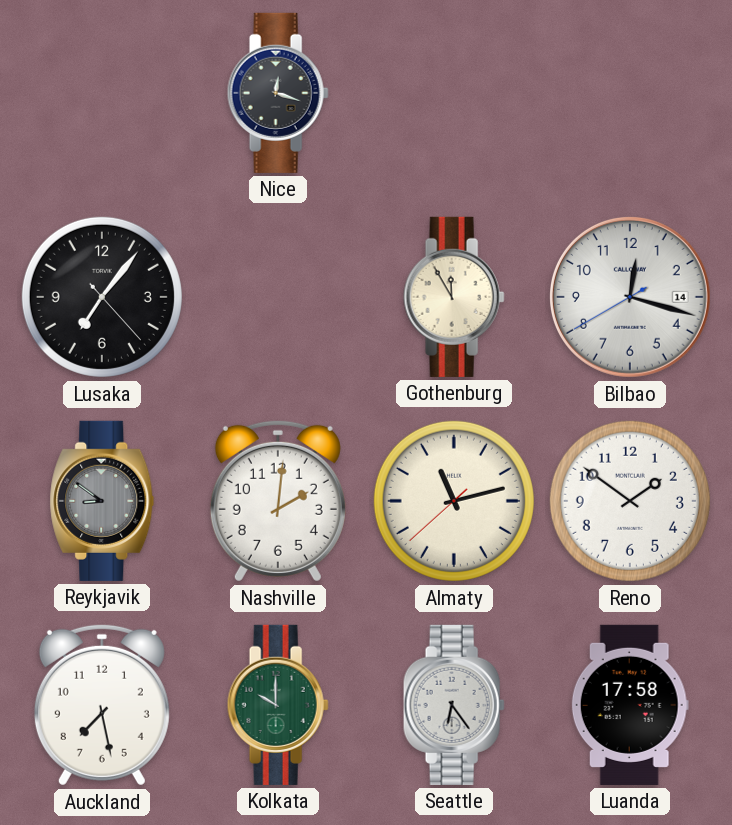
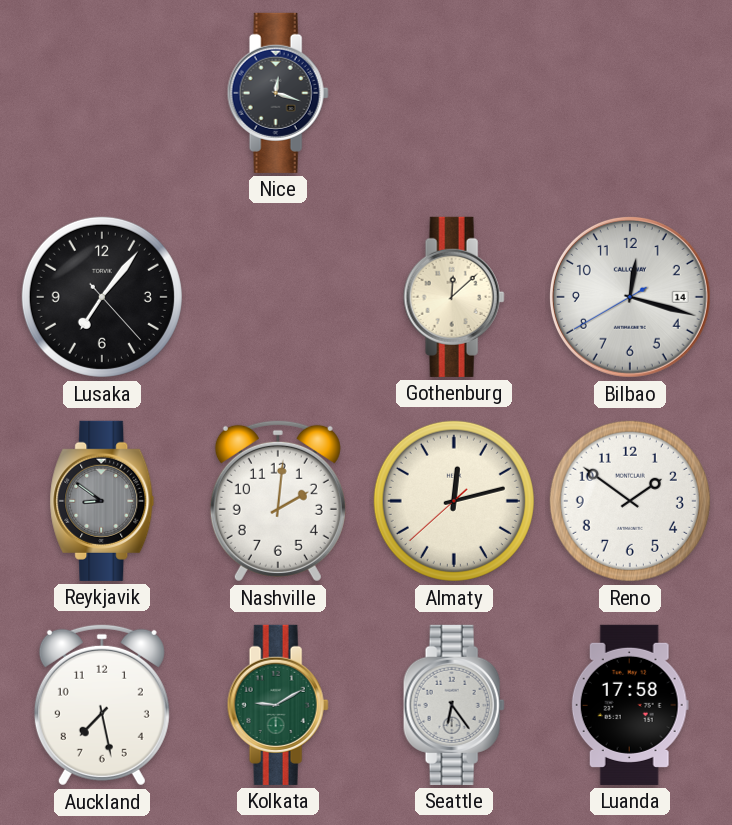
Gothenburg: 11:55 -> 12:08
Almaty: 11:12 -> 12:12
Kolkata: 10:00 -> 9:10
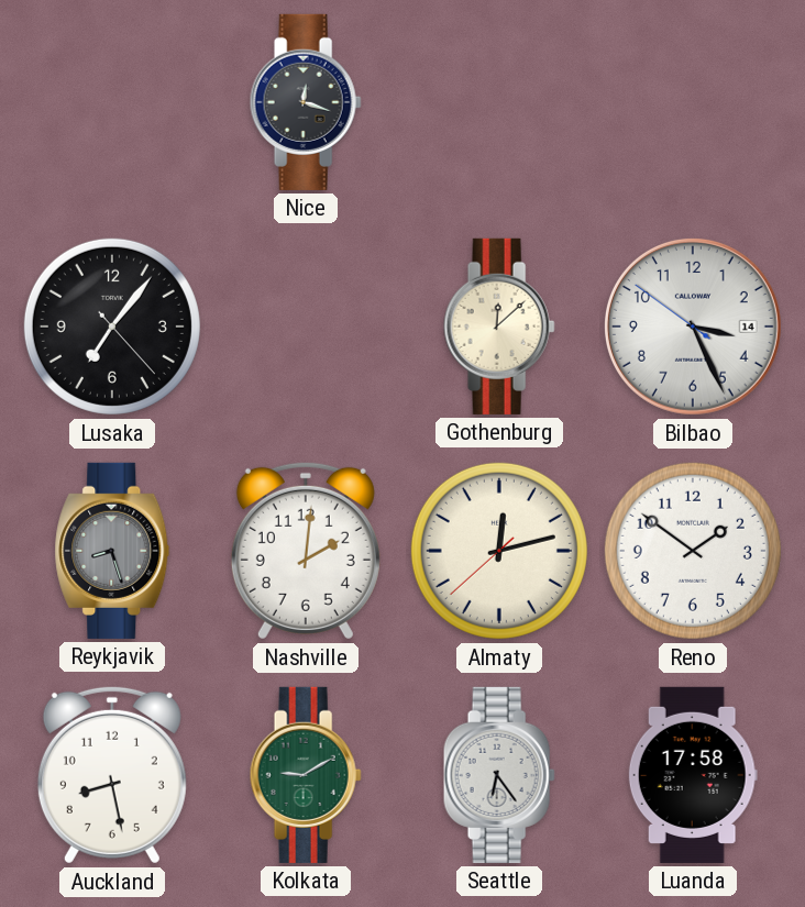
Bilbao: 12:17 -> 3:25
Reykjavik: 8:51 -> 8:27
Auckland: 7:28 -> 8:28
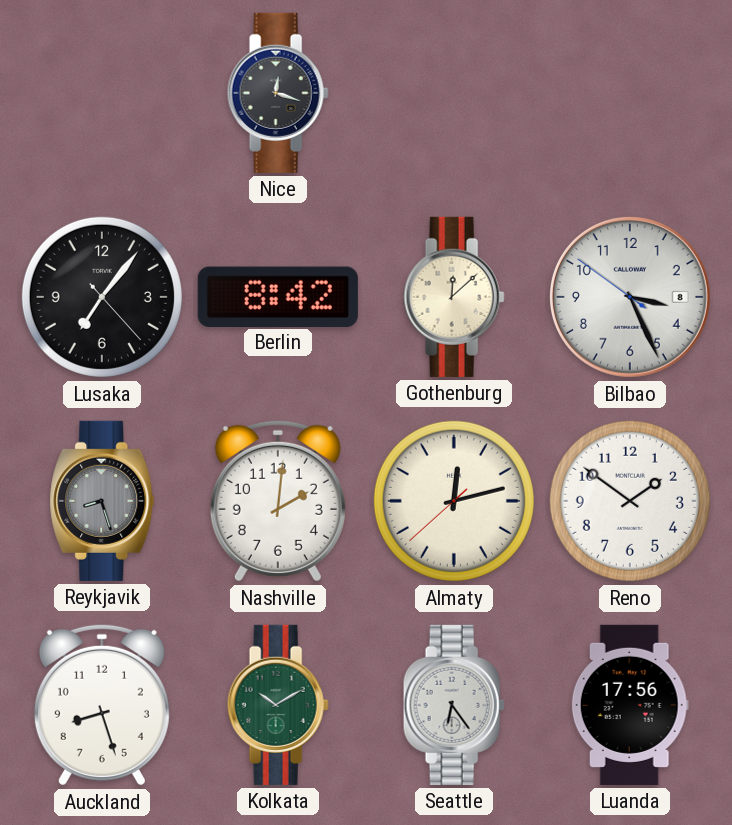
Berlin: none -> 8:42
Bilbao date: 14 -> 8
Auckland: 8:28 -> 8:27
Kolkata: 9:10 -> 10:10
Luanda: 17:58 -> 17:56
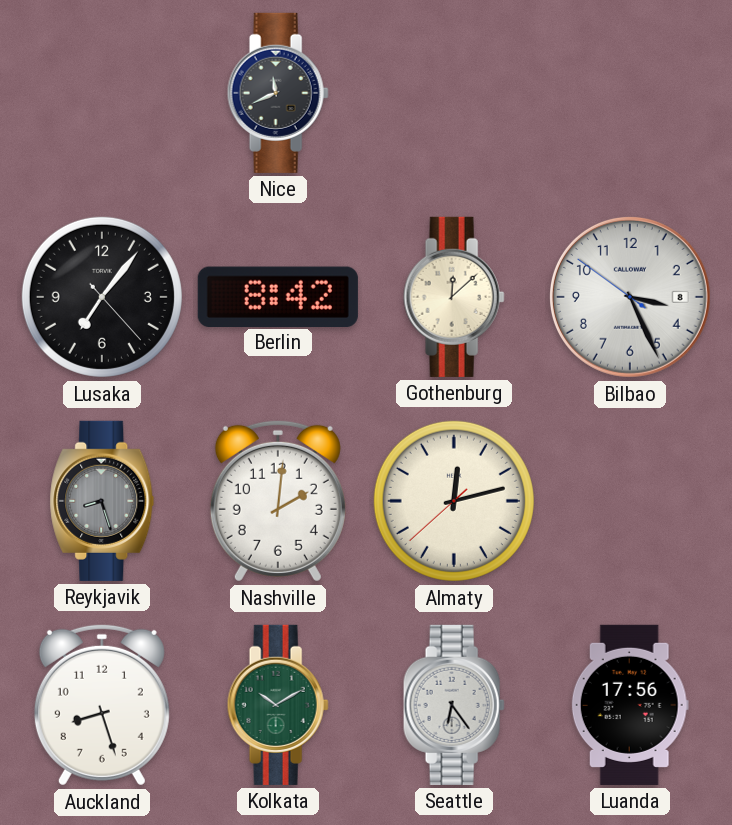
Nice: 12:18 -> 11:41
Reno: 1:51 -> none
